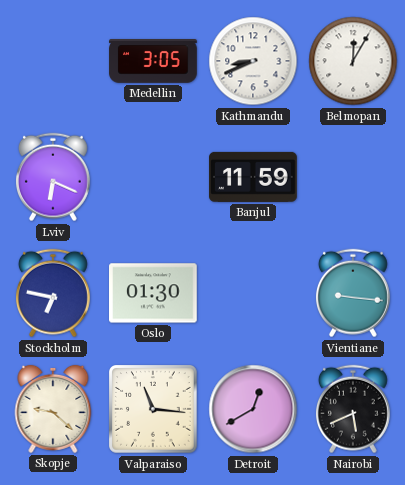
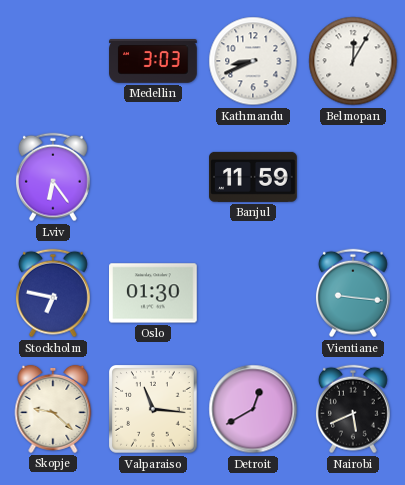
Medellin: 3:05 -> 3:03
Lviv: 6:19 -> 6:24
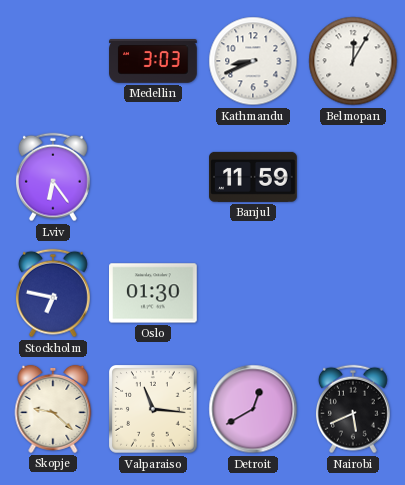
Vientiane: 9:16 -> none
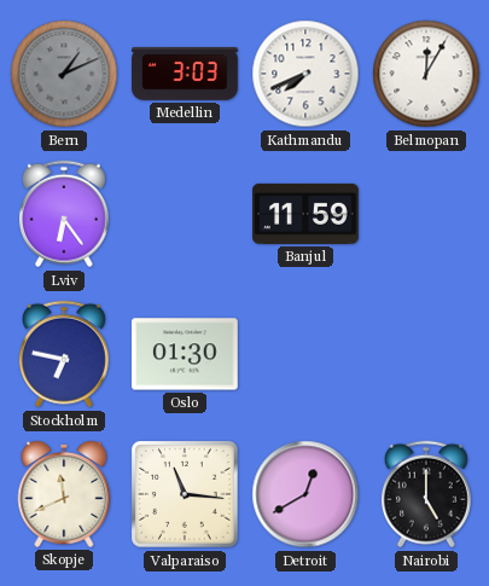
Bern: none -> 1:11
Kathmandu: 8:41 -> 7:41
Skopje: 9:22 -> 11:41
Nairobi: 5:41 -> 5:00
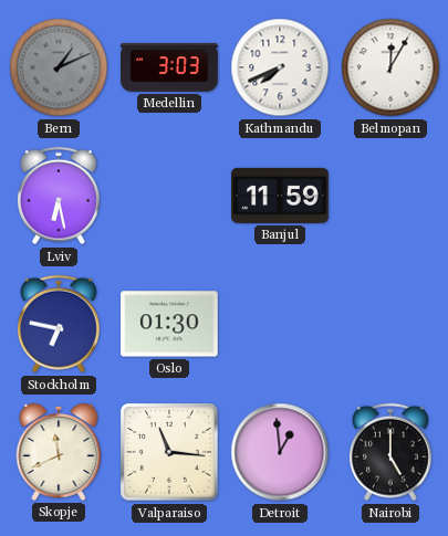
Lviv: 6:24 -> 6:28
Detroit: 12:40 -> 12:59
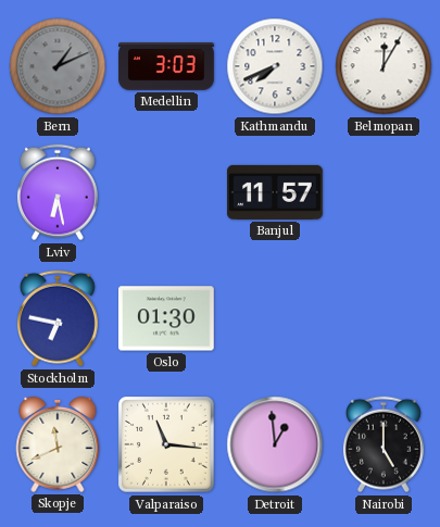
Banjul: 11:59 -> 11:57
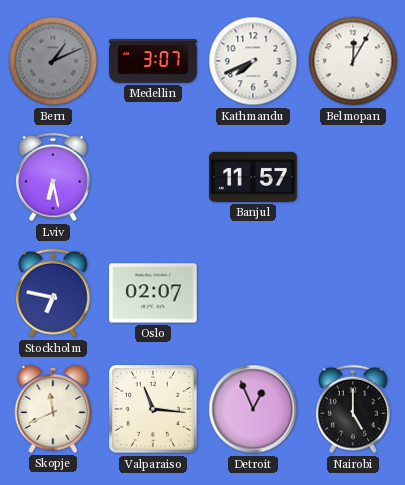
Medellin: 3:03 -> 3:07
Oslo: 01:30 -> 02:07
Detroit: 12:59 -> 12:56
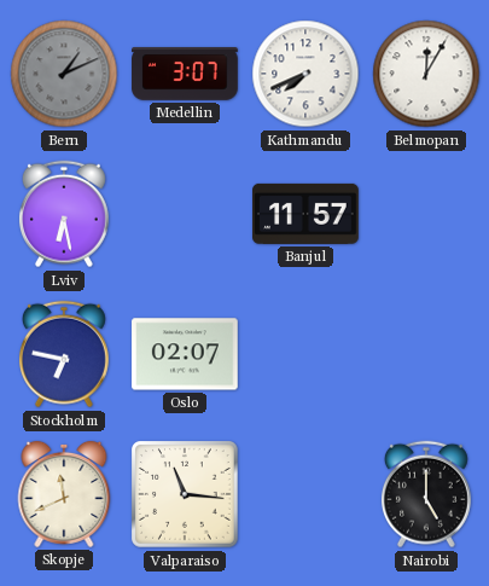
Detroit: 12:56 -> none
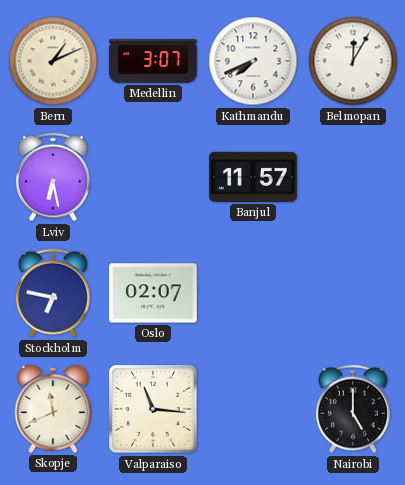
Bern dial: grey -> cream
